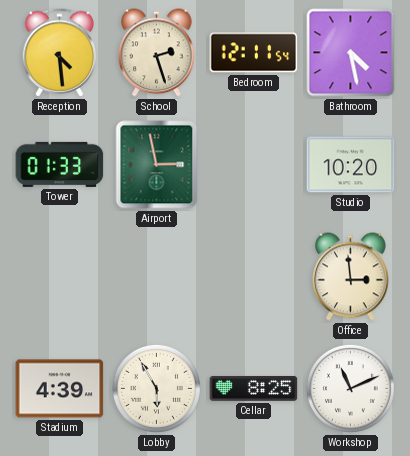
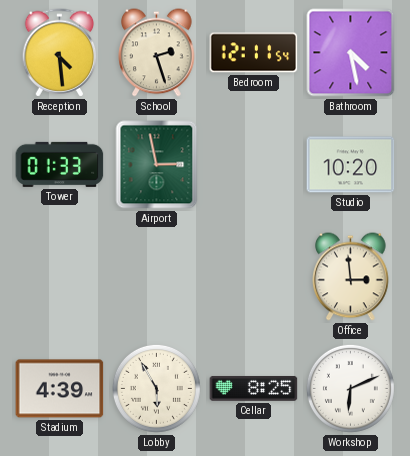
Workshop: 11:11 -> 6:11
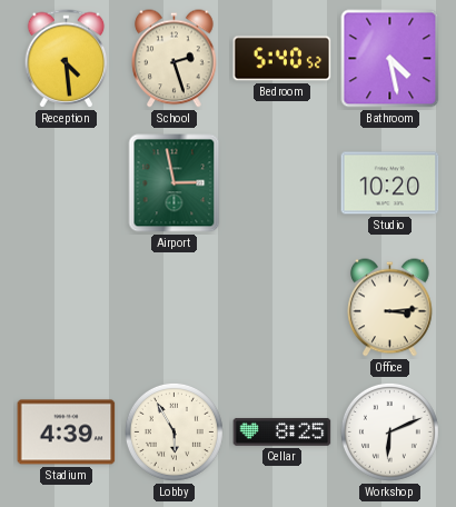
Bedroom: 12:11 -> 5:40
Tower: 01:33 -> none
Office: 2:59 -> 3:14
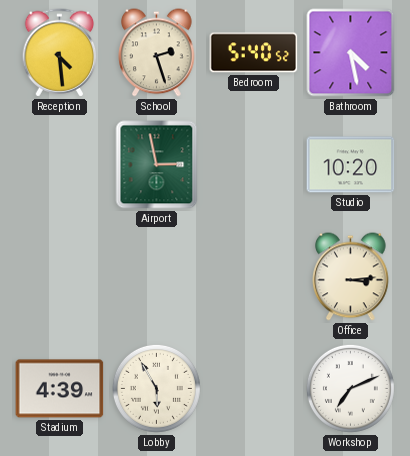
Cellar: 8:25 -> none
Workshop: 6:11 -> 7:11
